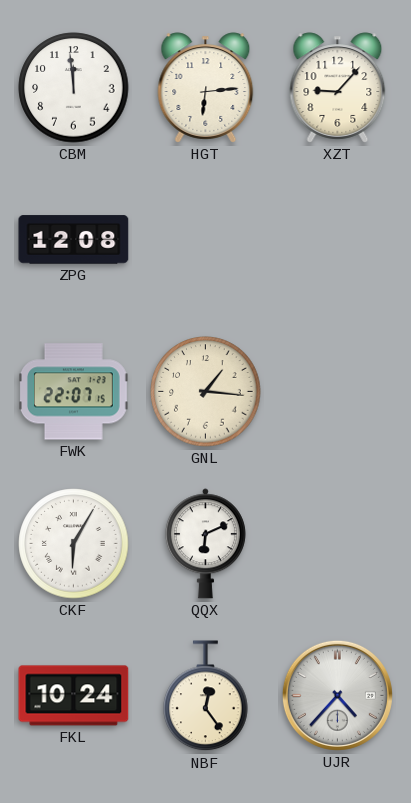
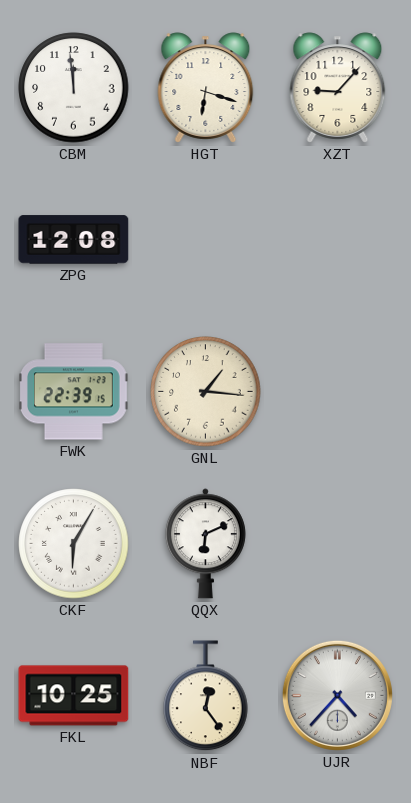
HGT: 6:14 -> 6:18
FWK: 22:07 -> 22:39
FKL: 10:24 -> 10:25
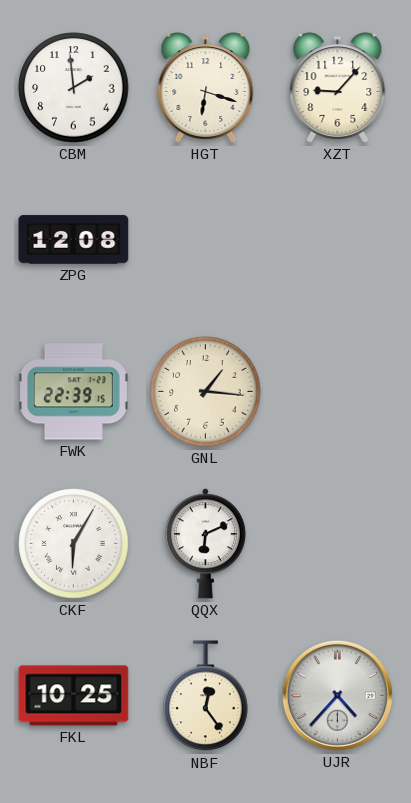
CBM: 11:59 -> 1:59
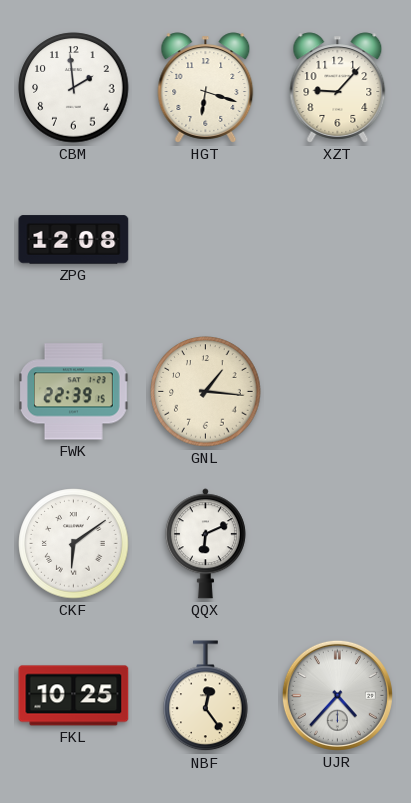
CKF: 6:05 -> 6:09
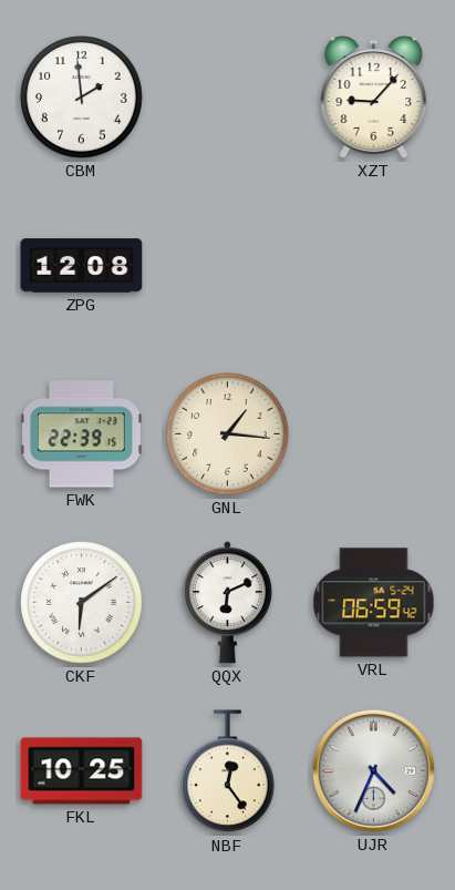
HGT: 6:18 -> none
VRL: none -> 06:59
UJR: 4:37 -> 4:34
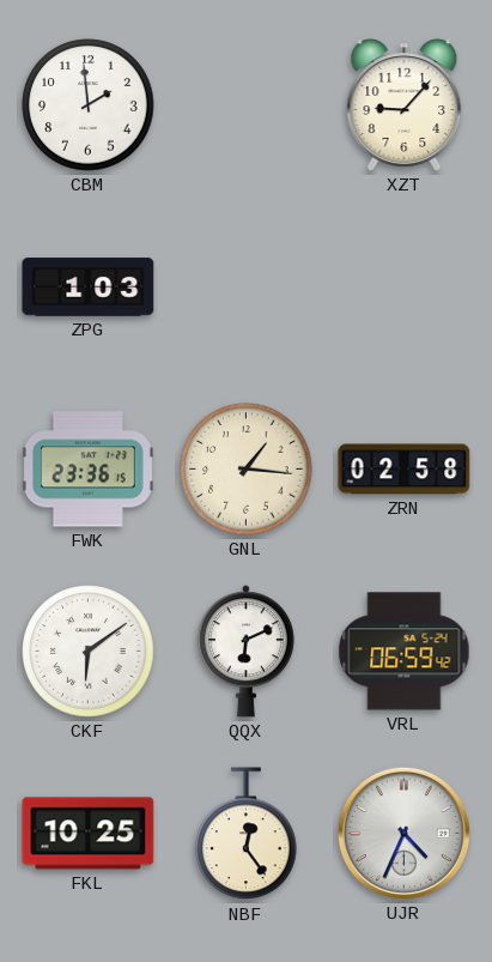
ZPG: 12:08 -> 1:03
FWK: 22:39 -> 23:36
ZRN: none -> 02:58
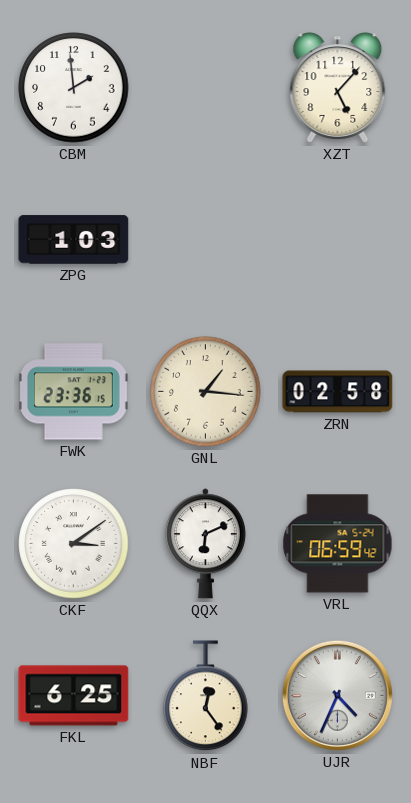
XZT: 9:07 -> 5:07
CKF: 6:09 -> 3:09
FKL: 10:25 -> 6:25
